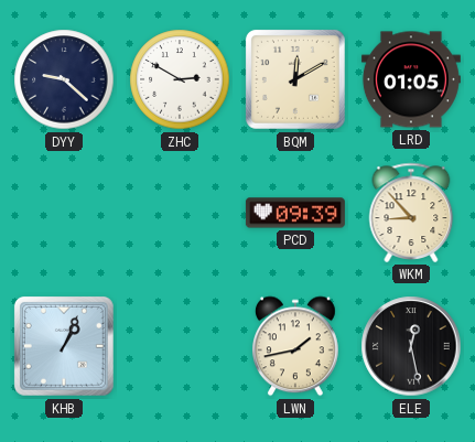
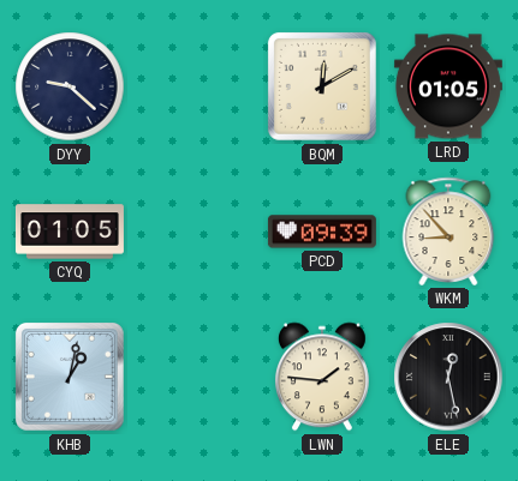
ZHC: 2:50 -> none
CYQ: none -> 01:05
KHB: 1:04 -> 1:02
LWN: 1:43 -> 1:46
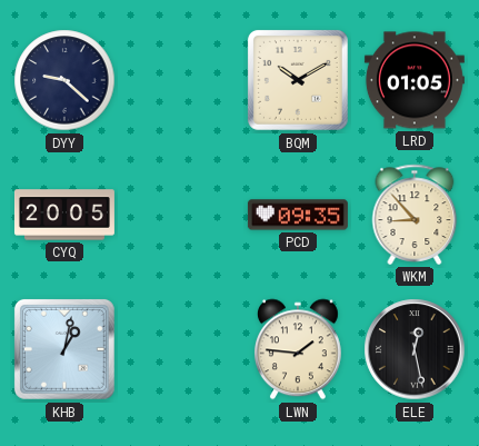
BQM: 12:10 -> 10:10
CYQ: 01:05 -> 20:05
PCD: 09:39 -> 09:35
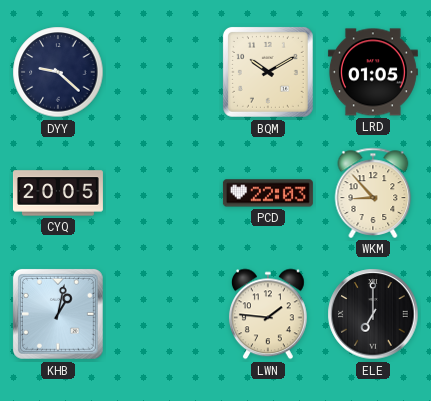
PCD: 09:35 -> 22:03
ELE: 12:28 -> 7:00
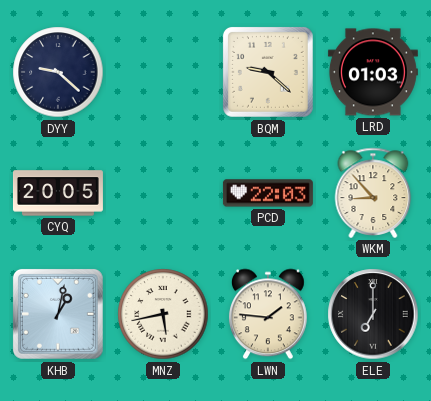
BQM: 10:10 -> 9:22
LRD: 01:05 -> 01:03
MNZ: none -> 5:43
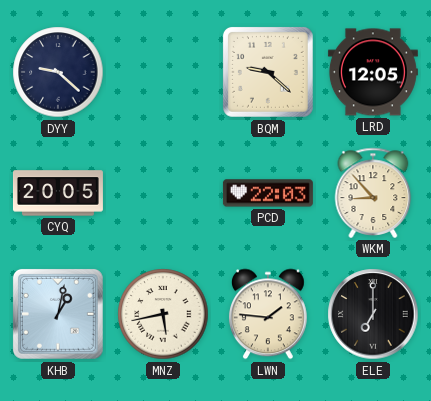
LRD: 01:03 -> 12:05
